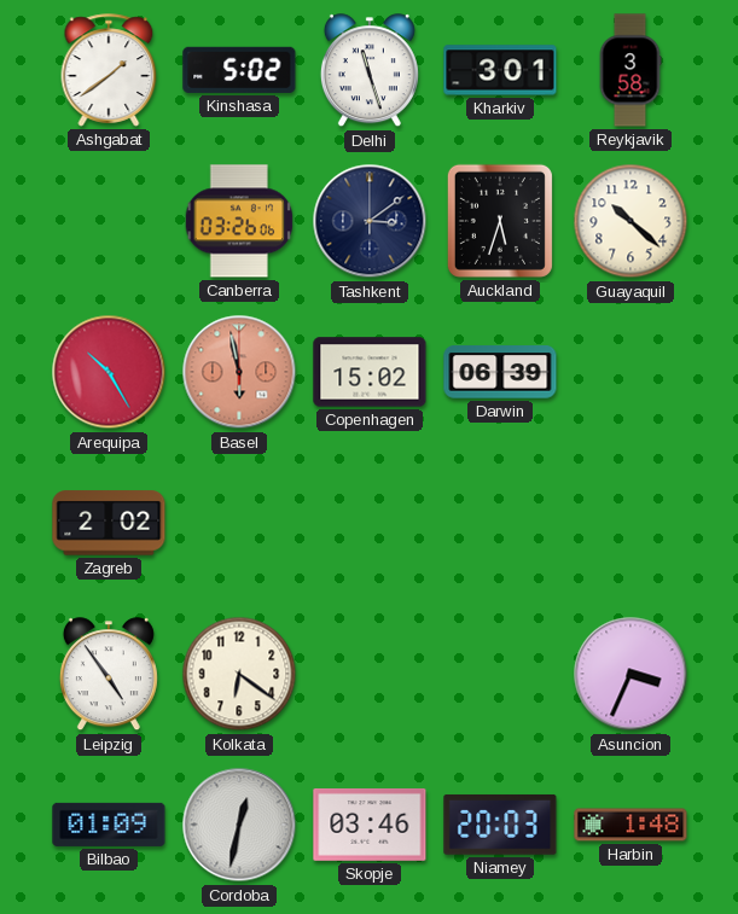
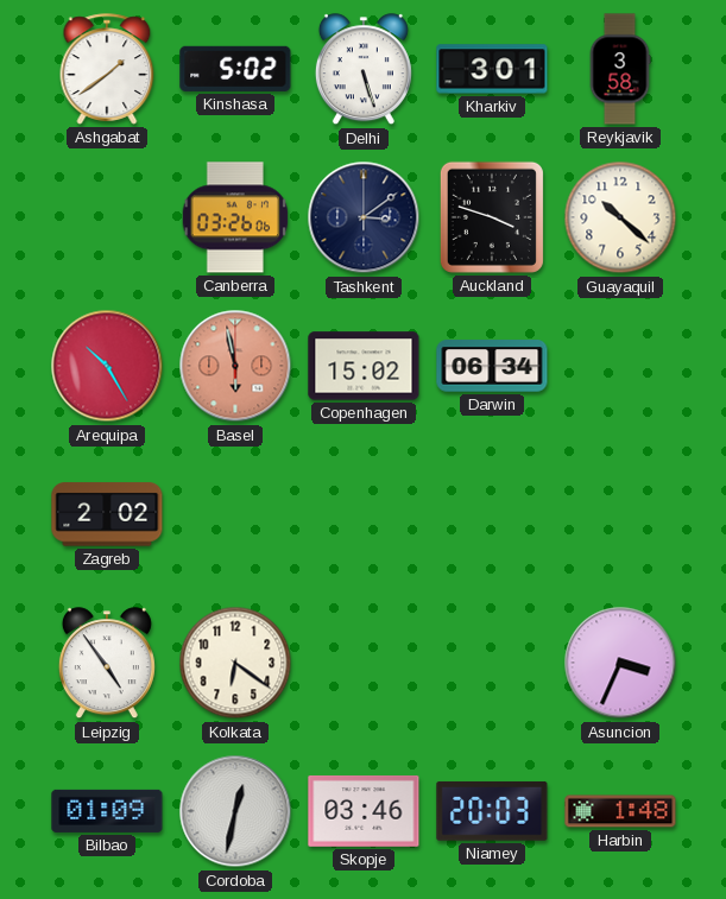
Delhi: 11:27 -> 5:27
Auckland: 5:33 -> 3:48
Darwin: 06:39 -> 06:34
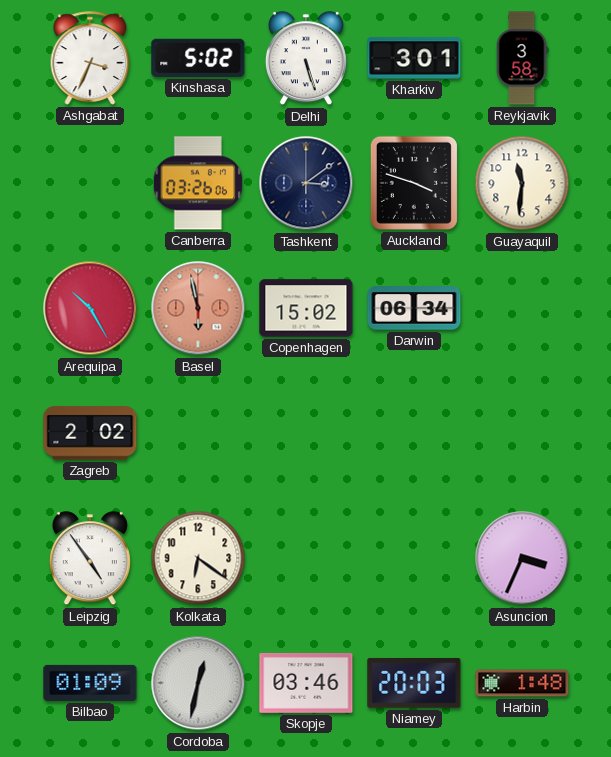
Ashgabat: 1:39 -> 3:34
Guayaquil: 10:22 -> 11:31
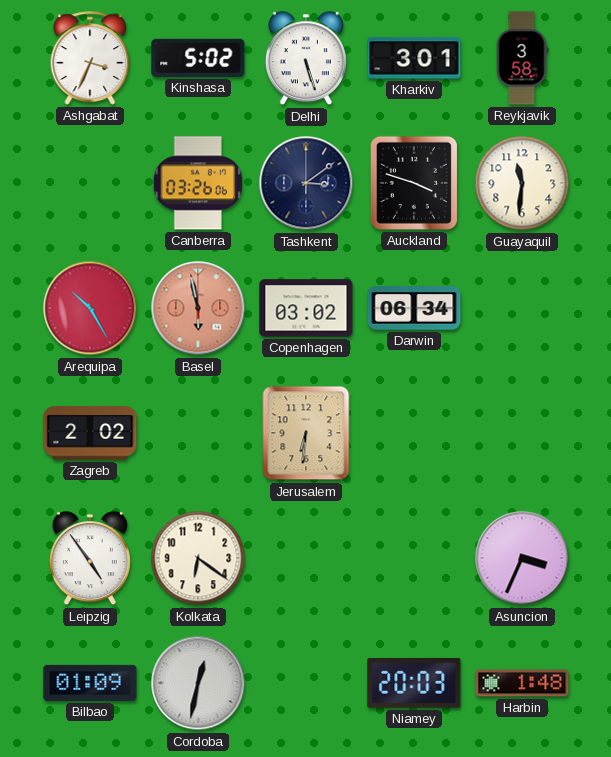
Copenhagen: 15:02 -> 03:02
Jerusalem: none -> 6:31
Skopje: 03:46 -> none
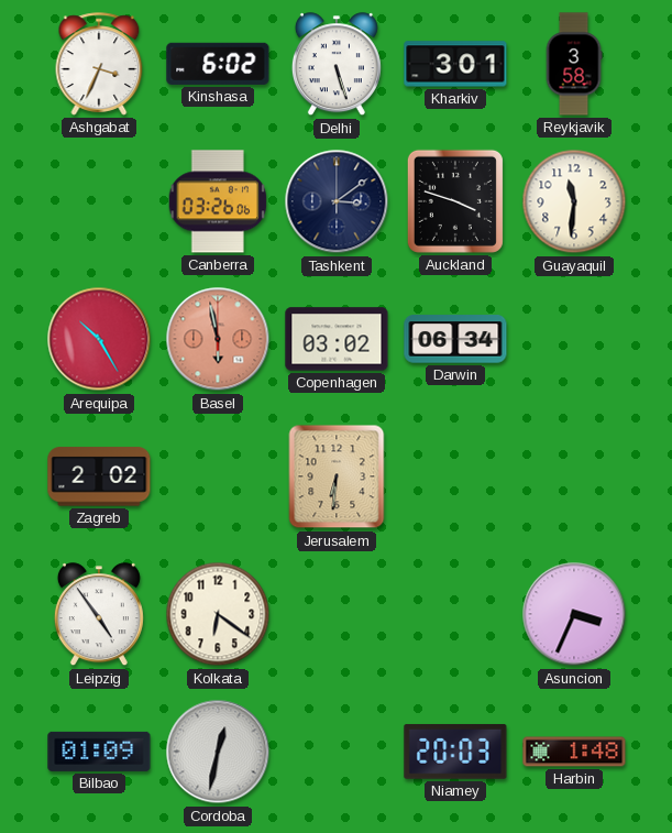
Kinshasa: 5:02 -> 6:02
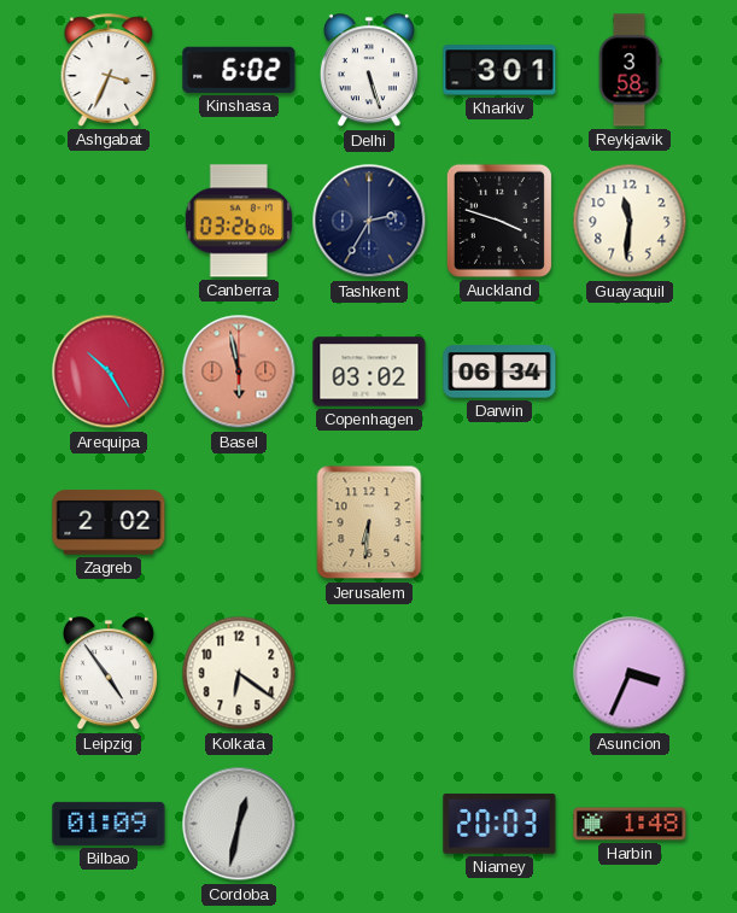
Tashkent: 3:09 -> 2:35
